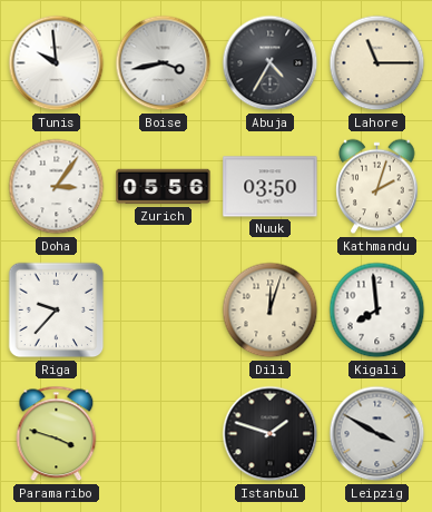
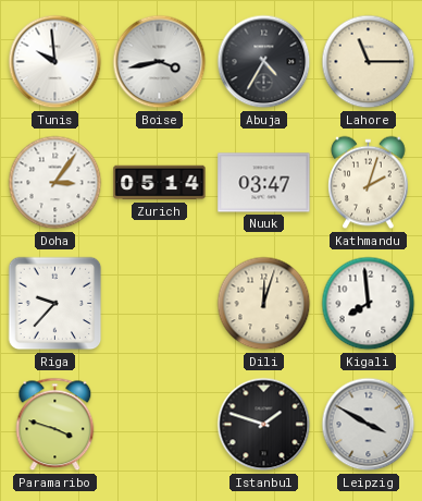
Zurich: 05:56 -> 05:14
Nuuk: 03:50 -> 03:47
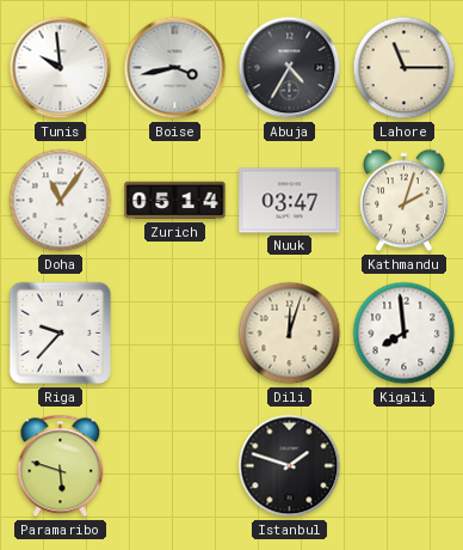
Doha: 3:06 -> 11:06
Paramaribo: 3:48 -> 5:48
Leipzig: 3:50 -> none
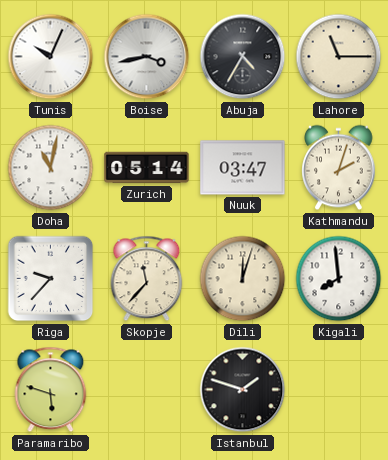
Tunis: 9:59 -> 10:04
Doha: 11:06 -> 11:02
Skopje: none -> 11:37
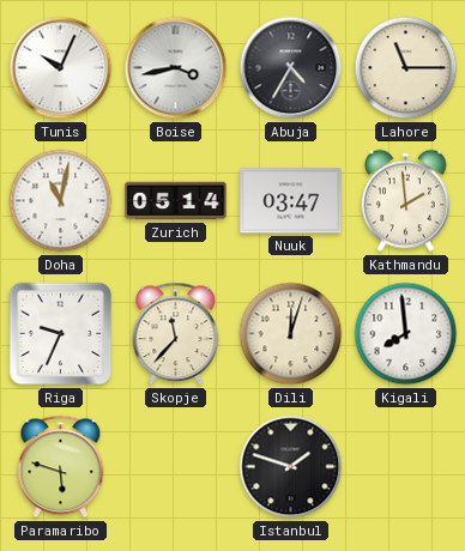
Kathmandu: 2:03 -> 1:59
Riga: 9:37 -> 9:34
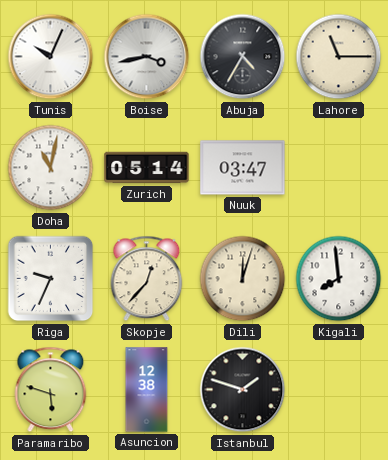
Kathmandu: 1:59 -> none
Skopje: 11:37 -> 12:37
Asuncion: none -> 12:38
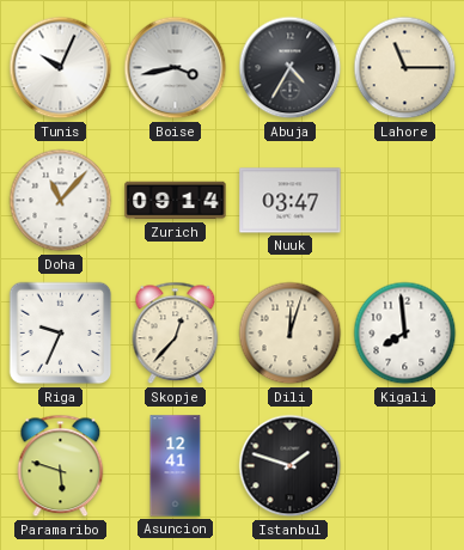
Doha: 11:02 -> 11:07
Zurich: 05:14 -> 09:14
Asuncion: 12:38 -> 12:41
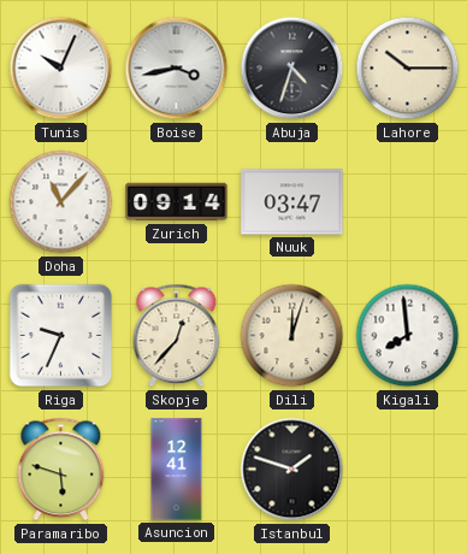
Abuja: 4:35 -> 4:33
Lahore: 11:15 -> 10:15
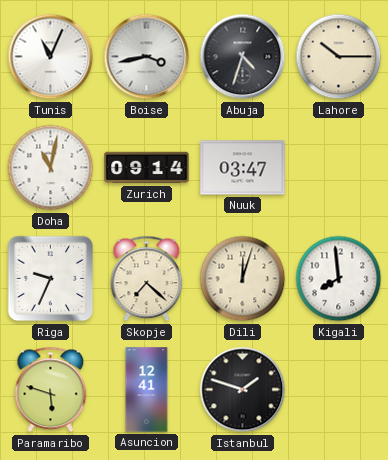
Tunis: 10:04 -> 11:04
Doha: 11:07 -> 11:02
Skopje: 12:37 -> 7:22
